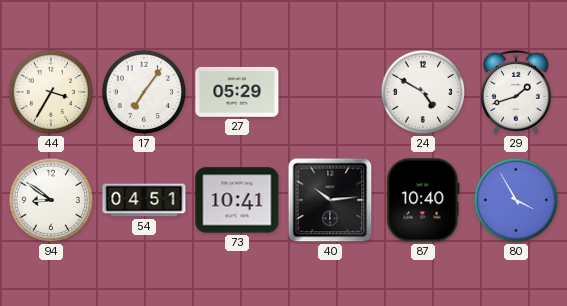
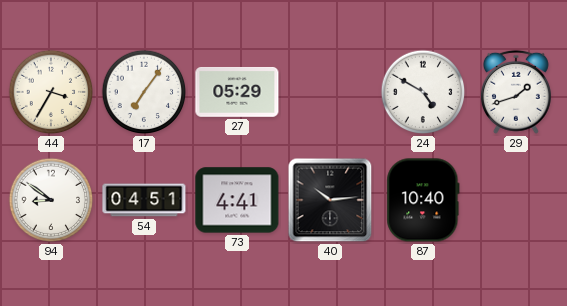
73: 10:41 -> 4:41
80: 3:55 -> none
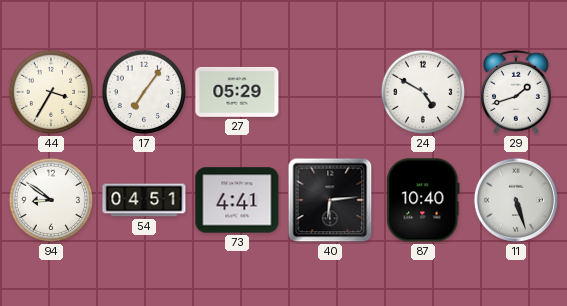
40: 10:14 -> 6:14
11: none -> 5:27
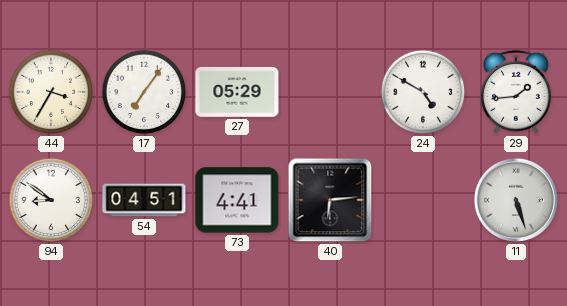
29: 1:42 -> 1:44
87: 10:40 -> none
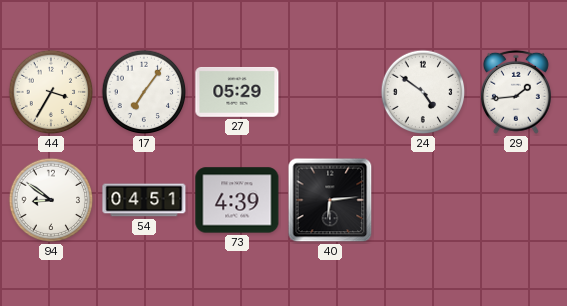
24: 4:50 -> 4:51
73: 4:41 -> 4:39
11: 5:27 -> none
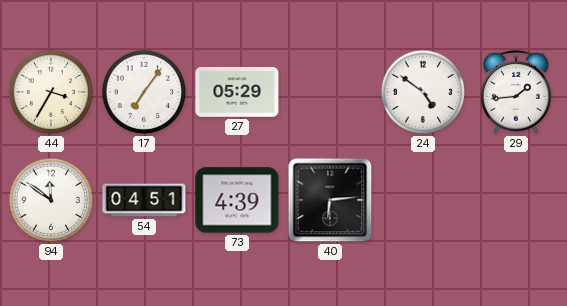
94: 8:51 -> 11:51
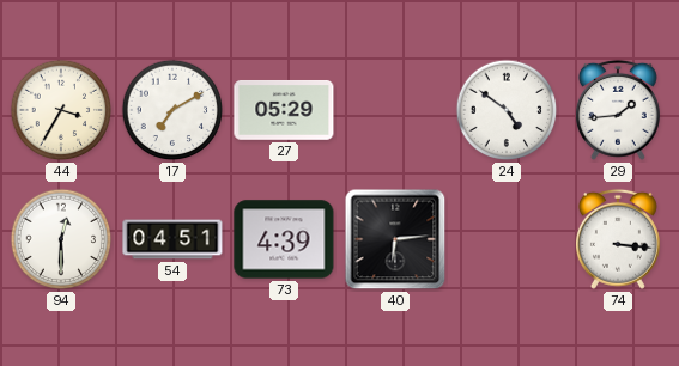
17: 7:06 -> 7:10
94: 11:51 -> 12:30
74: none -> 3:16
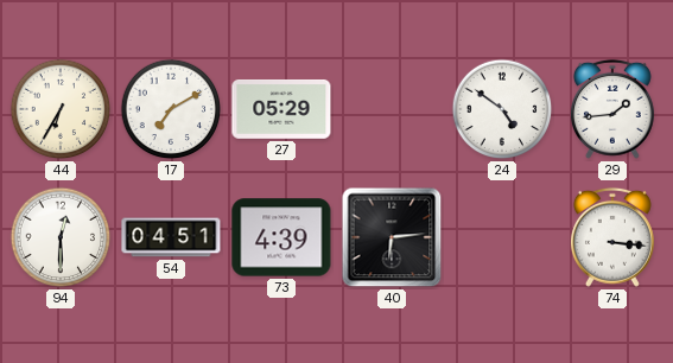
44: 3:35 -> 6:35
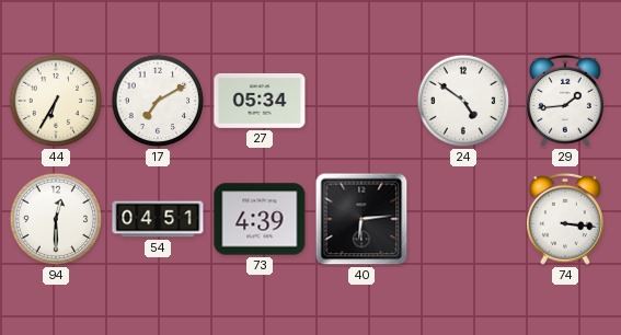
27: 05:29 -> 05:34
